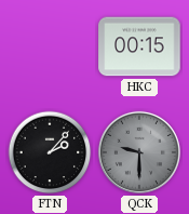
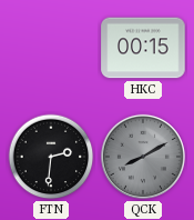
FTN: 2:07 -> 2:31
QCK: 9:30 -> 8:10
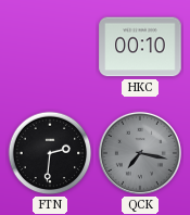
HKC: 00:15 -> 00:10
QCK: 8:10 -> 7:17
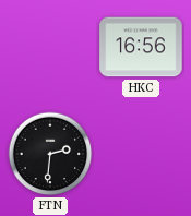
HKC: 00:10 -> 16:56
QCK: 7:17 -> none
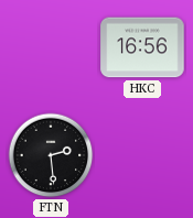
FTN: 2:31 -> 2:29
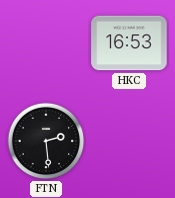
HKC: 16:56 -> 16:53
